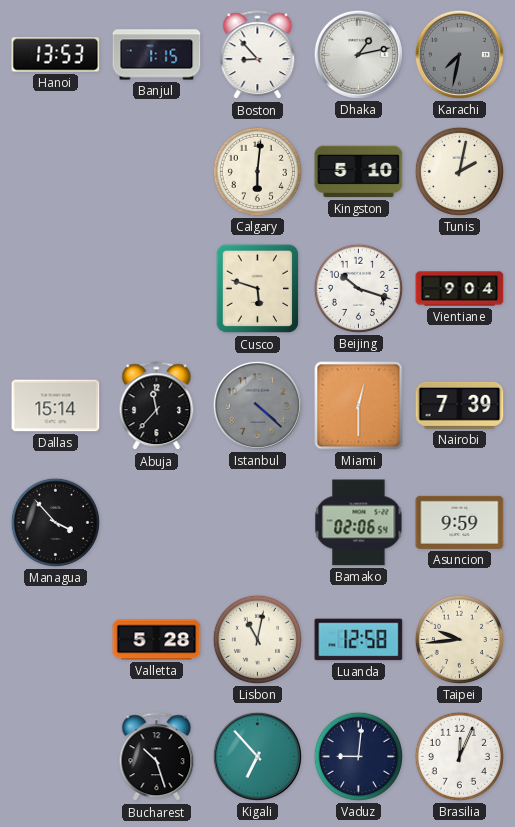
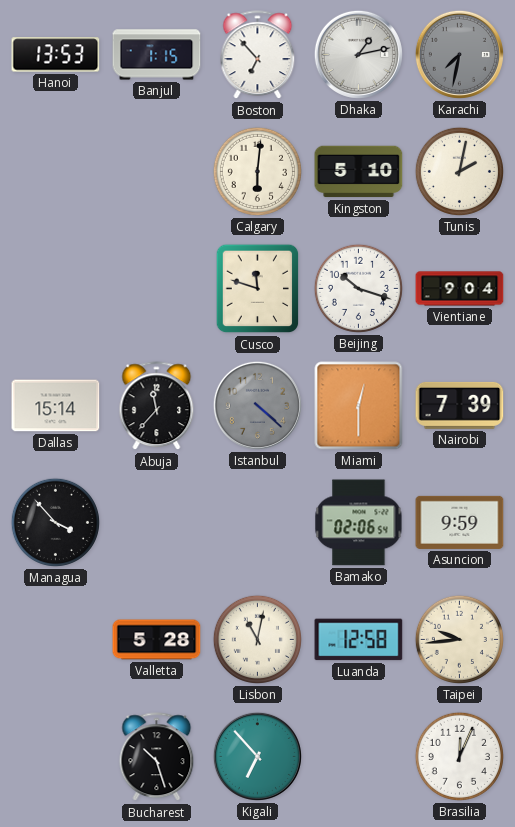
Boston: 8:53 -> 6:53
Cusco: 5:48 -> 11:48
Vaduz: 9:01 -> none
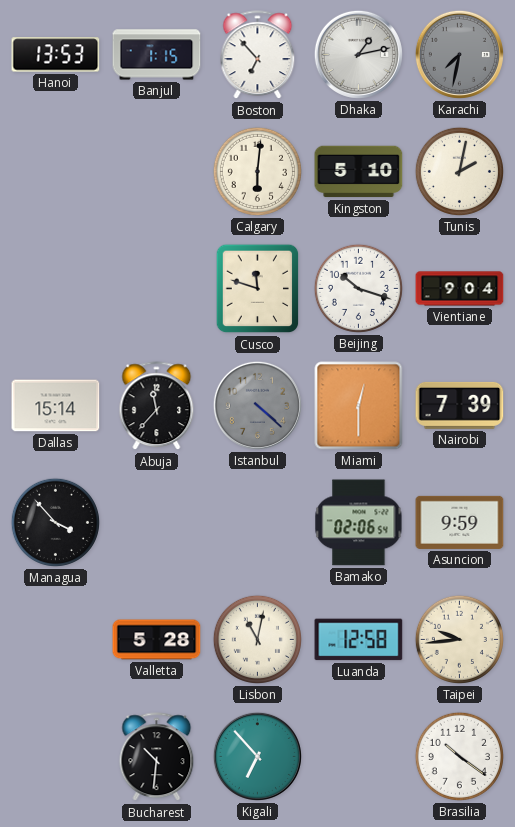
Bucharest: 10:27 -> 10:31
Brasilia: 12:04 -> 10:21
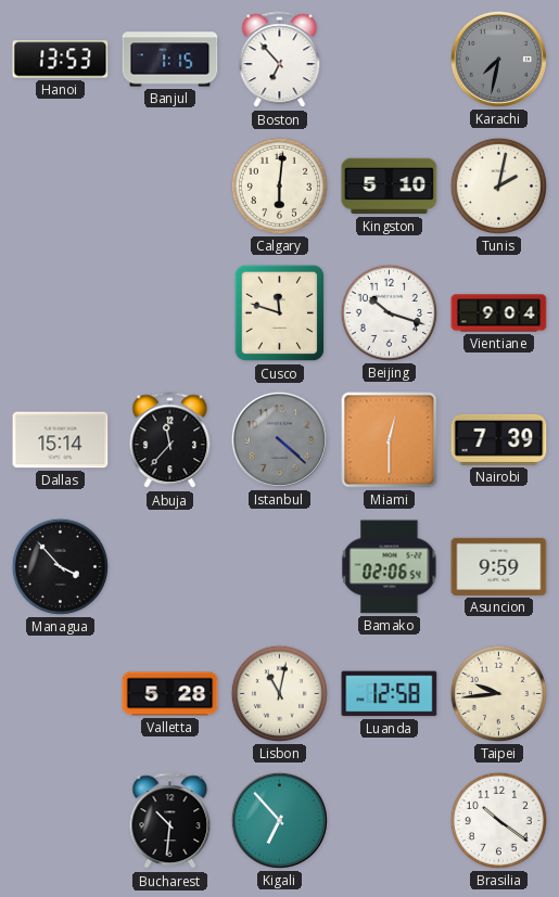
Dhaka: 1:13 -> none
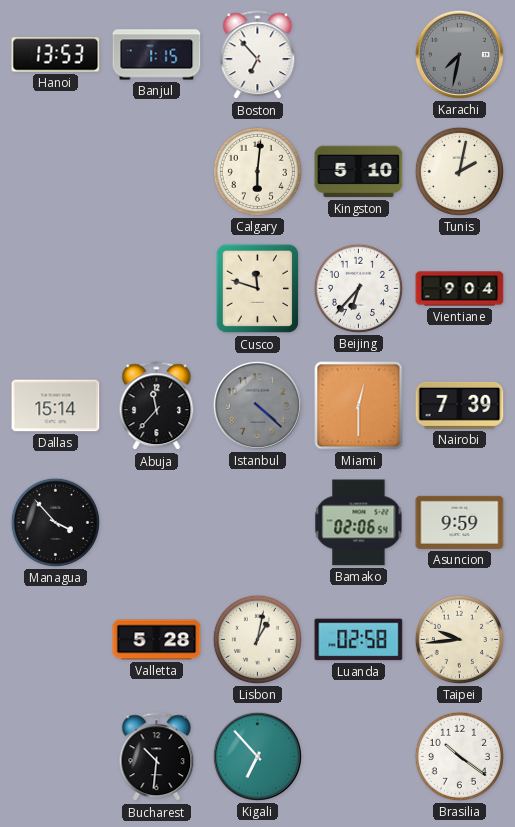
Beijing: 10:18 -> 6:37
Lisbon: 11:02 -> 1:02
Luanda: 12:58 -> 02:58
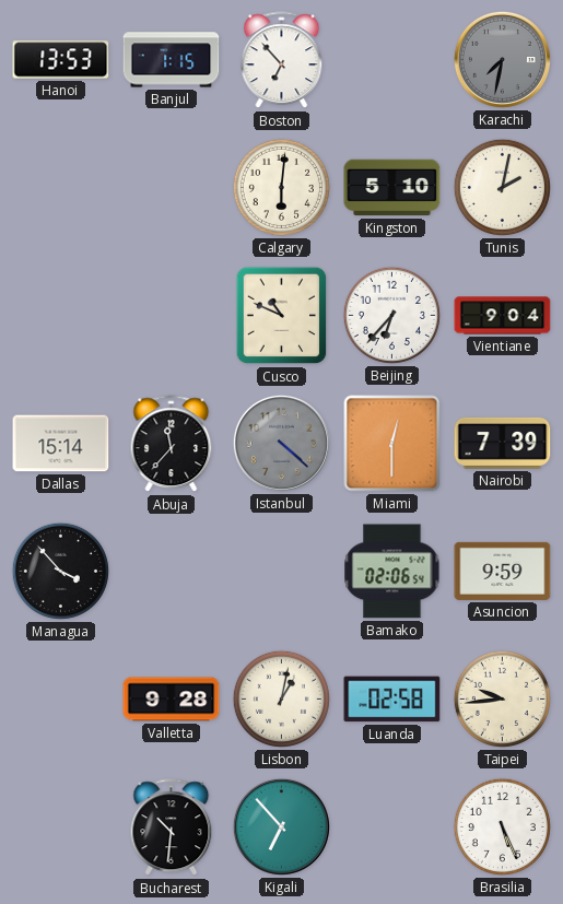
Cusco: 11:48 -> 10:49
Valletta: 5:28 -> 9:28
Brasilia: 10:21 -> 5:26
